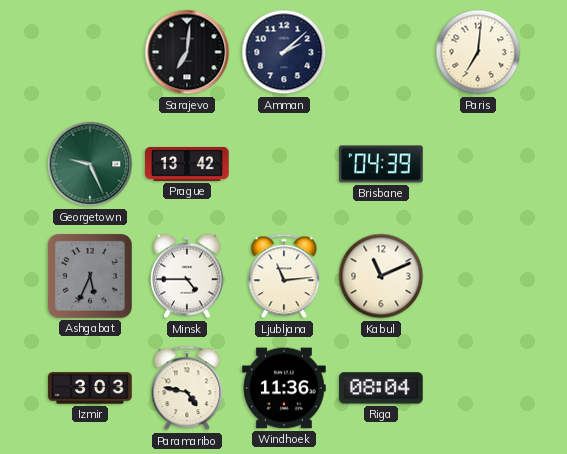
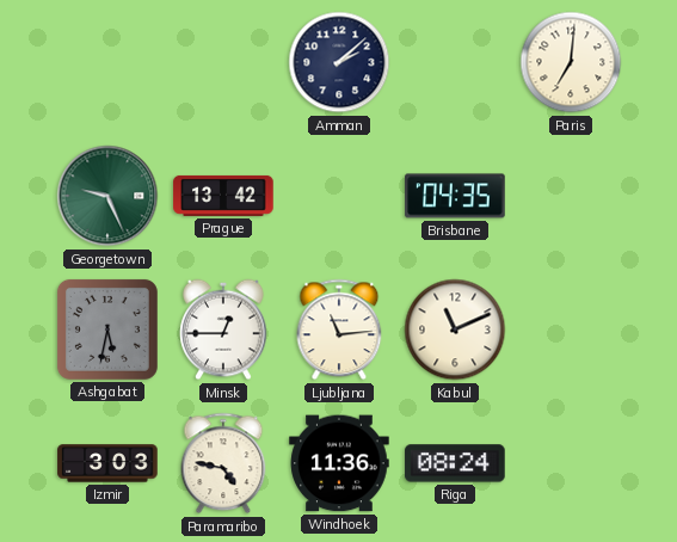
Sarajevo: 7:01 -> none
Brisbane: 04:39 -> 04:35
Ashgabat: 5:34 -> 5:32
Minsk: 4:45 -> 12:45
Riga: 08:04 -> 08:24
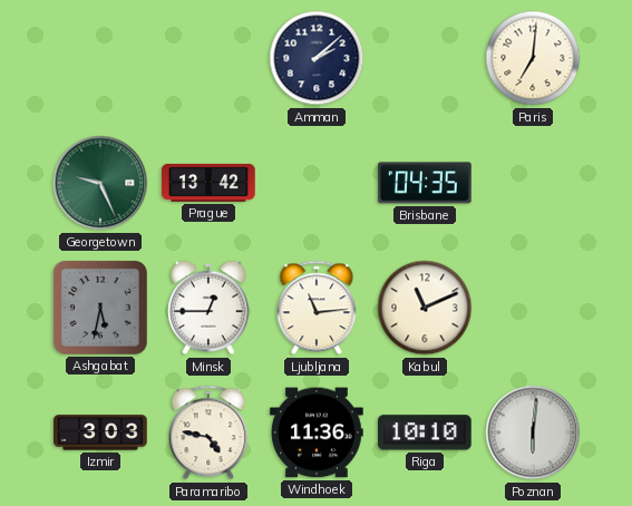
Riga: 08:24 -> 10:10
Poznan: none -> 6:01
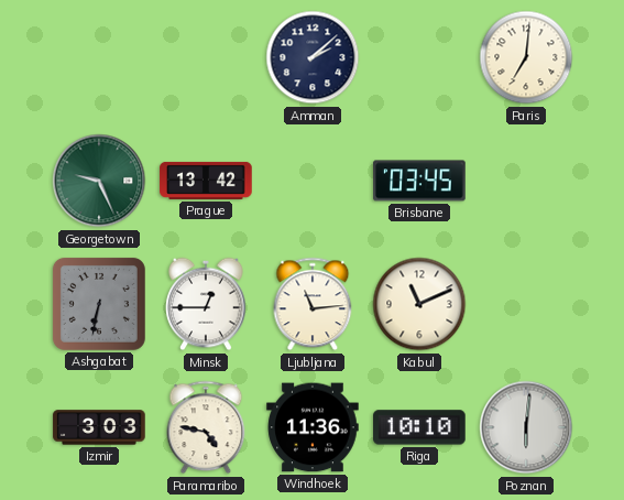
Brisbane: 04:35 -> 03:45
Ashgabat: 5:32 -> 6:32
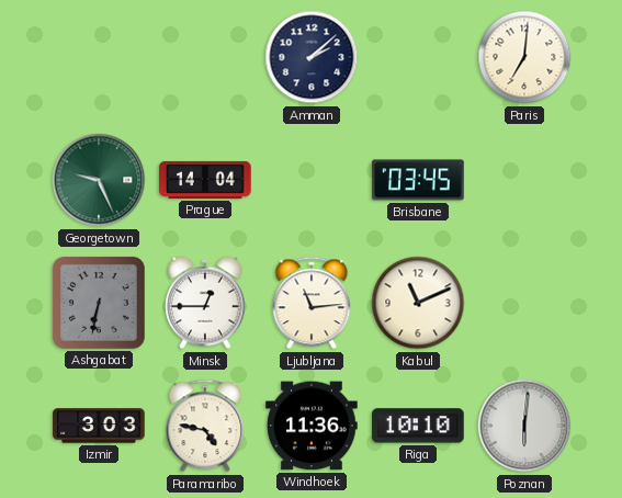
Prague: 13:42 -> 14:04
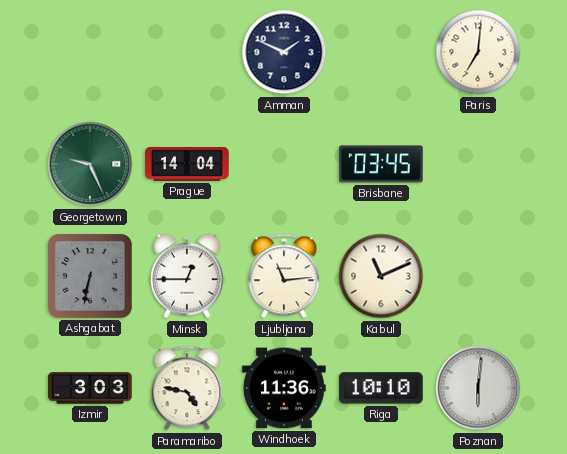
Amman: 2:08 -> 1:49
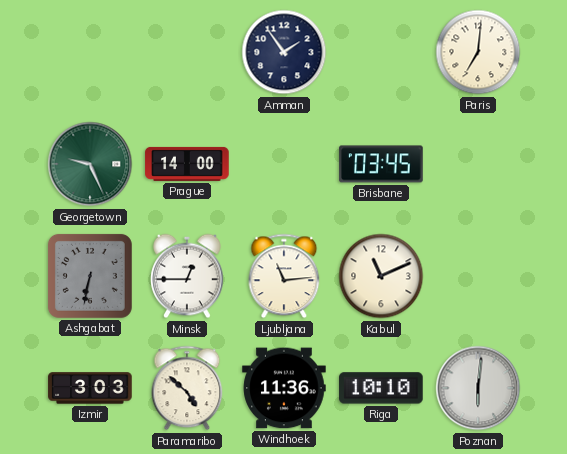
Amman: 1:49 -> 1:54
Prague: 14:04 -> 14:00
Paramaribo: 4:47 -> 4:52
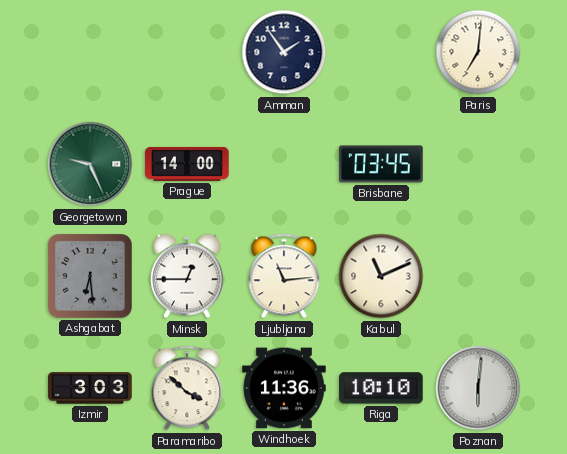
Ashgabat: 6:32 -> 6:29
Paramaribo: 4:52 -> 3:52
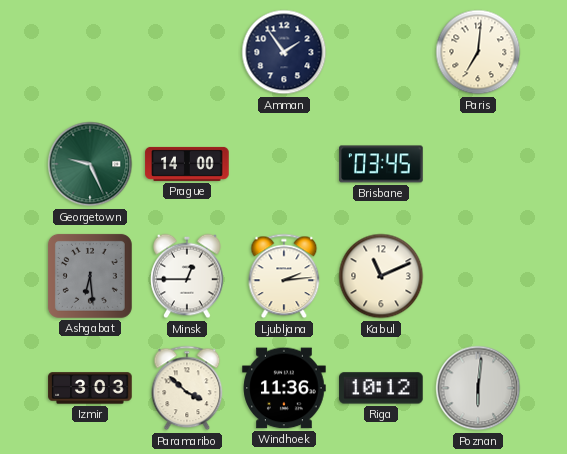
Ljubljana: 11:14 -> 2:14
Riga: 10:10 -> 10:12
